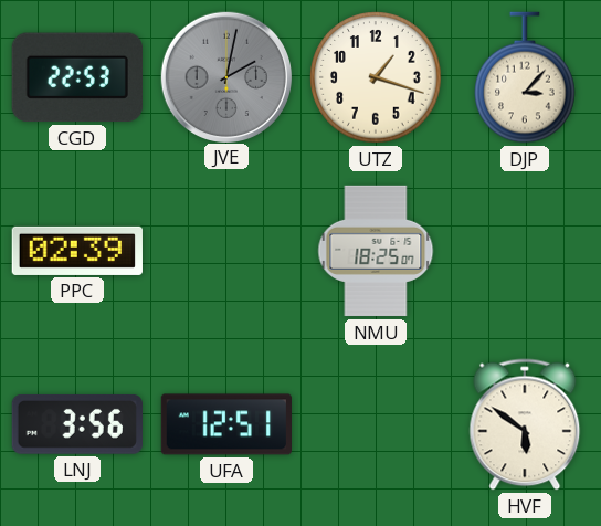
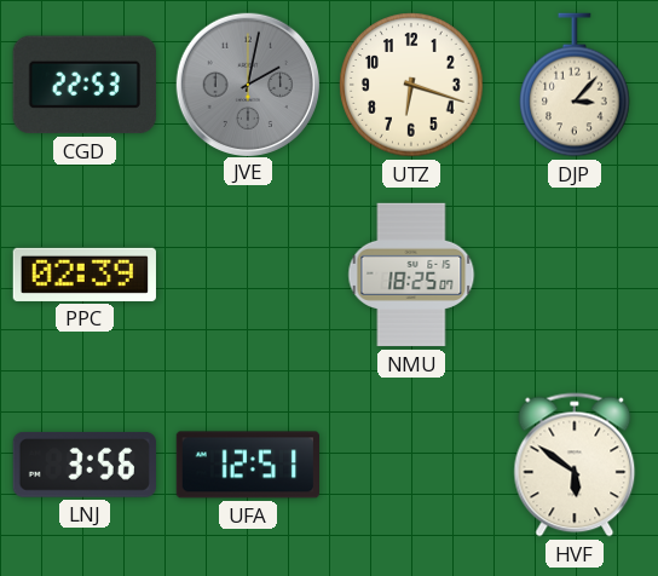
UTZ: 1:18 -> 6:18
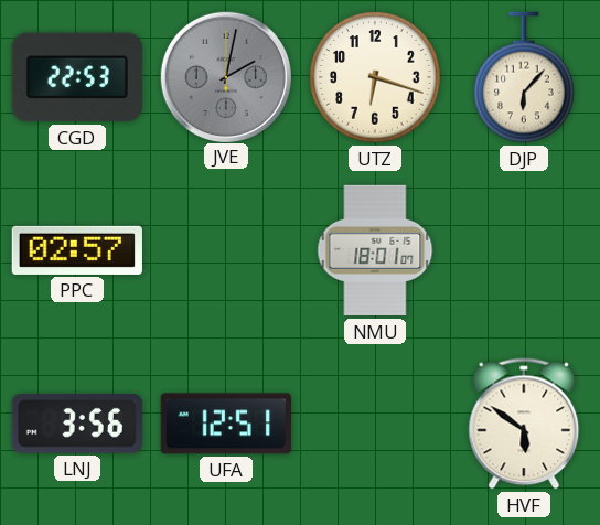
DJP: 3:07 -> 6:07
PPC: 02:39 -> 02:57
NMU: 18:25 -> 18:01
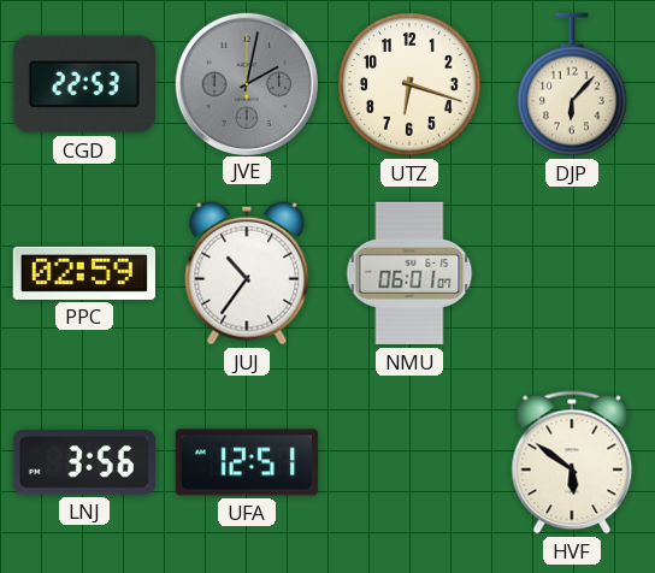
PPC: 02:57 -> 02:59
JUJ: none -> 10:36
NMU: 18:01 -> 06:01
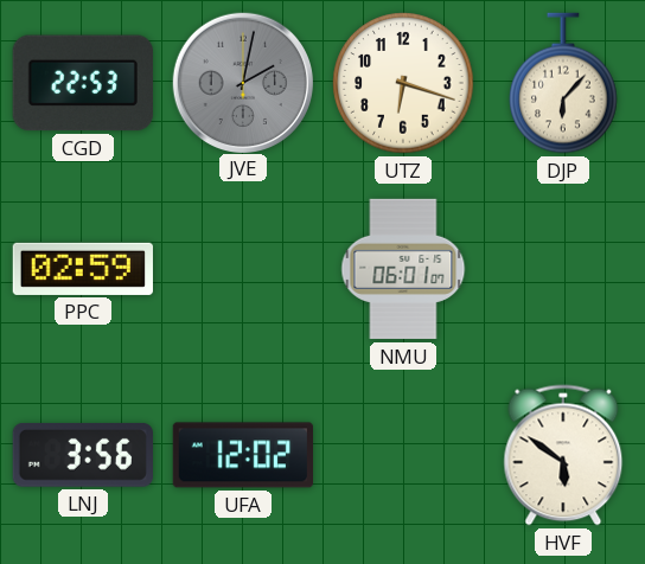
JUJ: 10:36 -> none
UFA: 12:51 -> 12:02
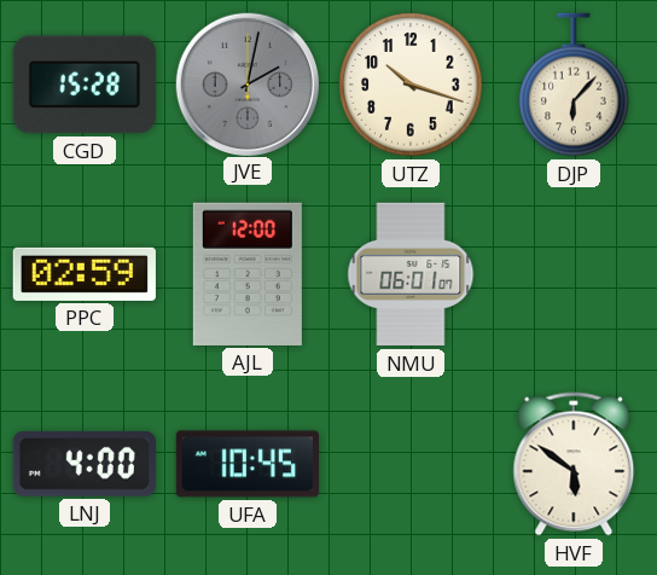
CGD: 22:53 -> 15:28
UTZ: 6:18 -> 10:18
AJL: none -> 12:00
LNJ: 3:56 -> 4:00
UFA: 12:02 -> 10:45
